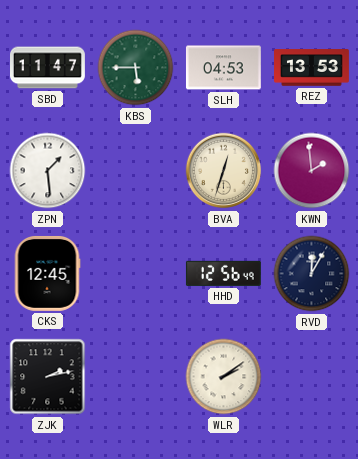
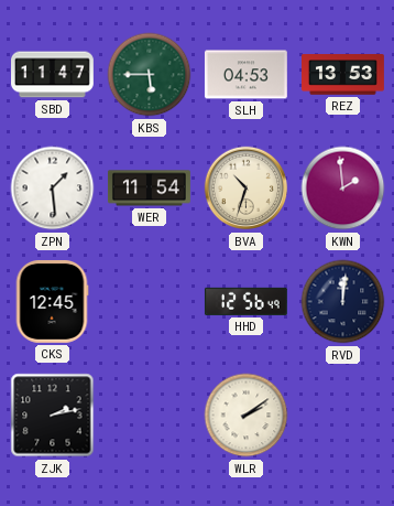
WER: none -> 11:54
BVA: 12:33 -> 10:33
RVD: 12:05 -> 12:01
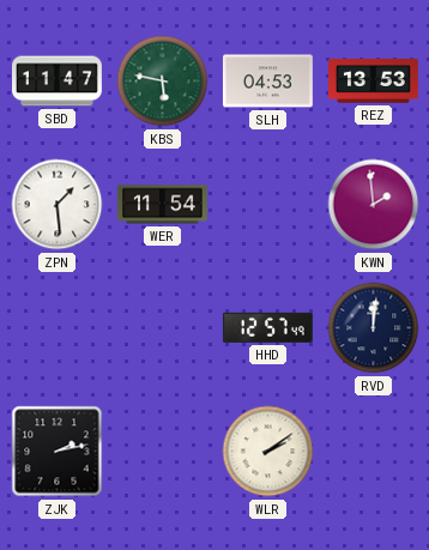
KBS: 5:45 -> 5:47
BVA: 10:33 -> none
CKS: 12:45 -> none
HHD: 12:56 -> 12:57
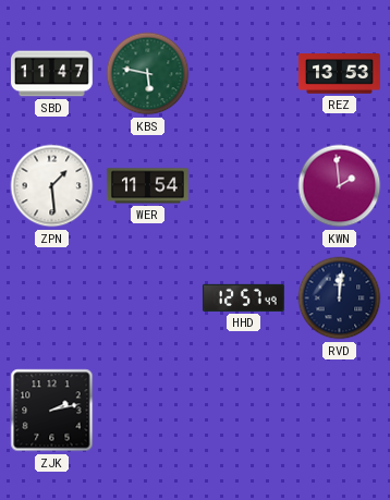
SLH: 04:53 -> none
WLR: 2:09 -> none
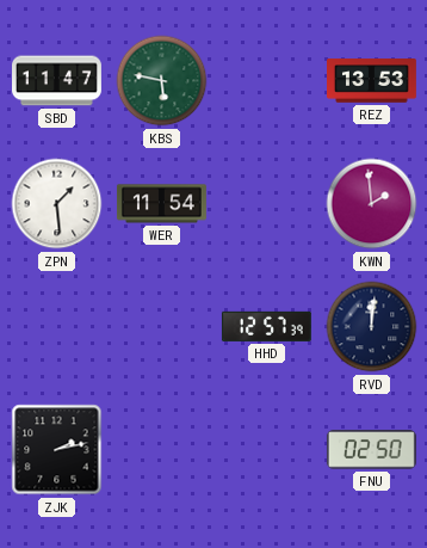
HHD: 12:57:49 -> 12:57:39
FNU: none -> 02:50
